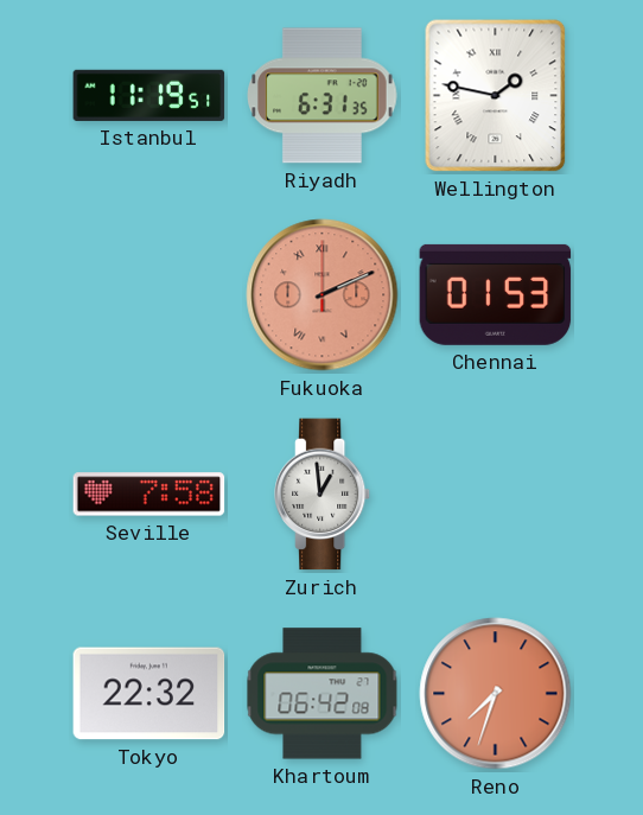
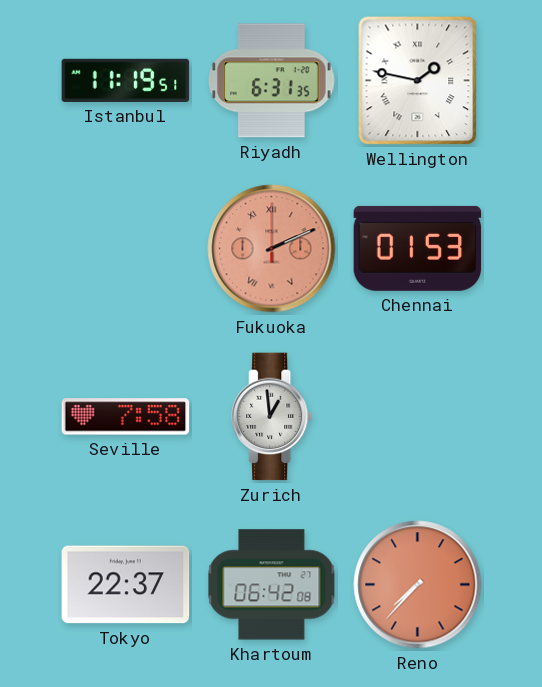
Tokyo: 22:32 -> 22:37
Reno: 7:33 -> 7:37
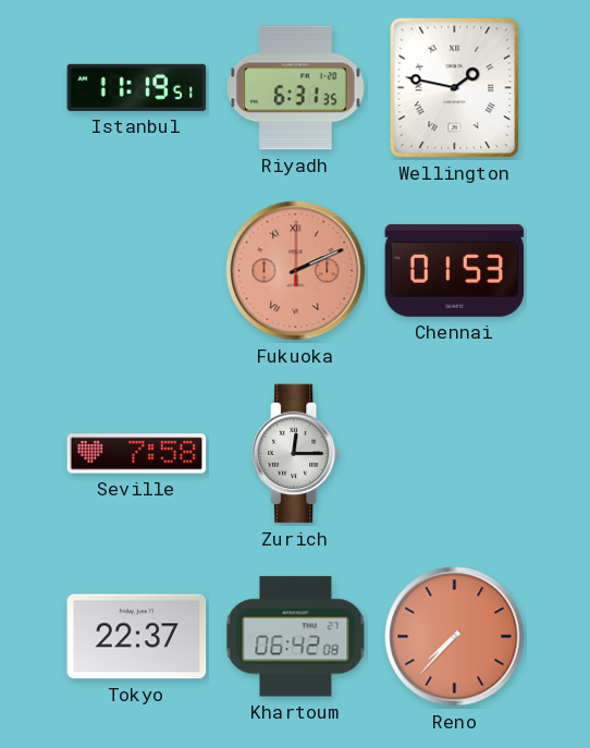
Zurich: 12:59 -> 12:15
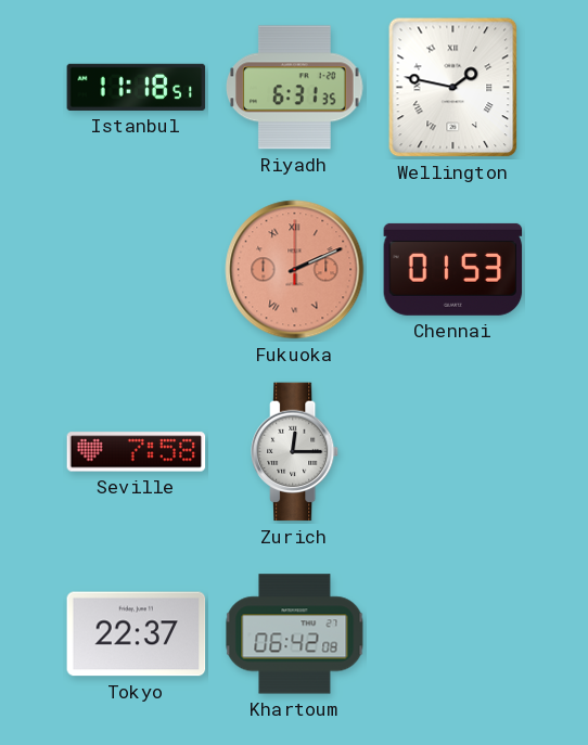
Istanbul: 11:19 -> 11:18
Reno: 7:37 -> none
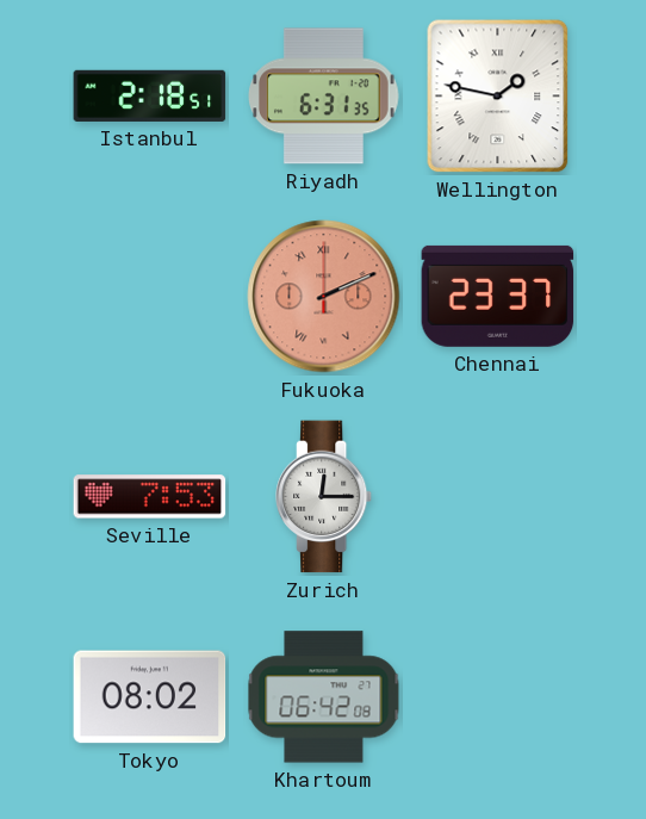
Istanbul: 11:18 -> 2:18
Chennai: 01:53 -> 23:37
Seville: 7:58 -> 7:53
Tokyo: 22:37 -> 08:02
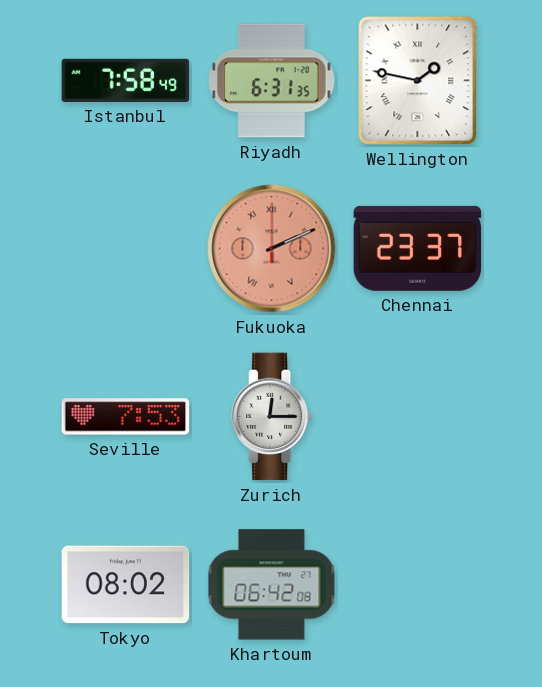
Istanbul: 2:18 -> 7:58
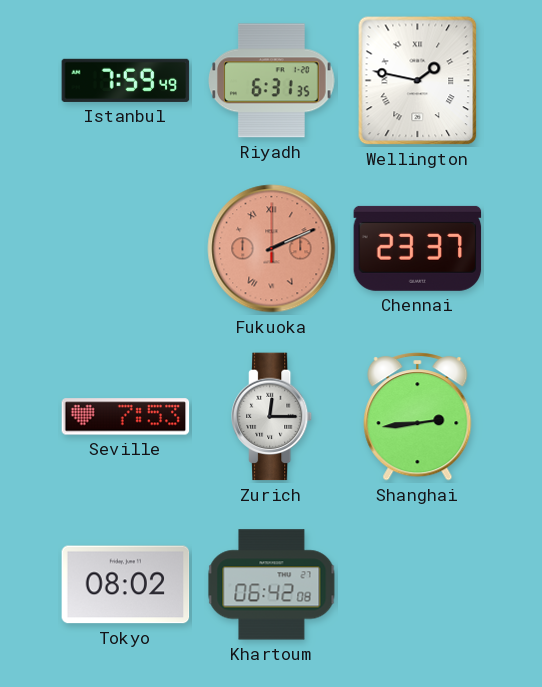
Istanbul: 7:58 -> 7:59
Shanghai: none -> 2:44
